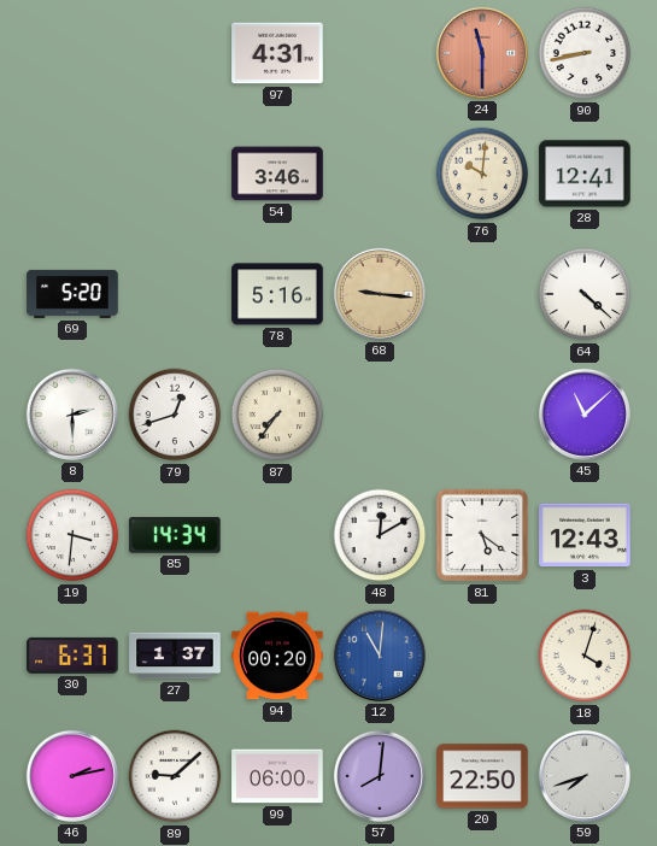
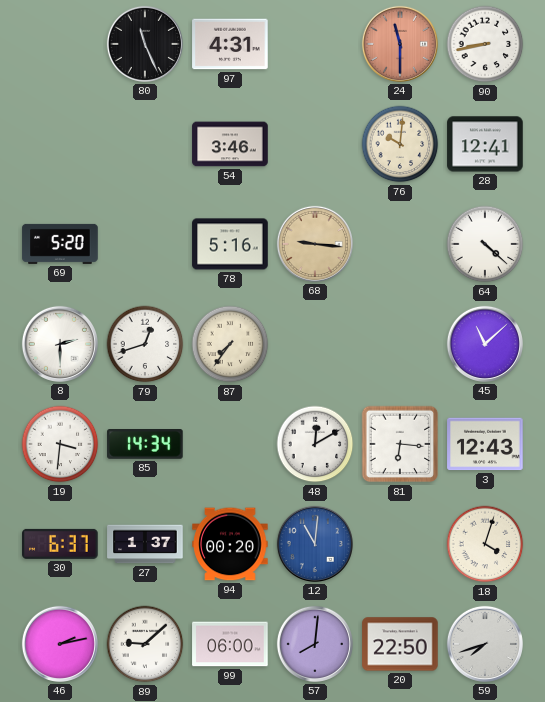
80: none -> 11:26
81: 5:21 -> 6:16
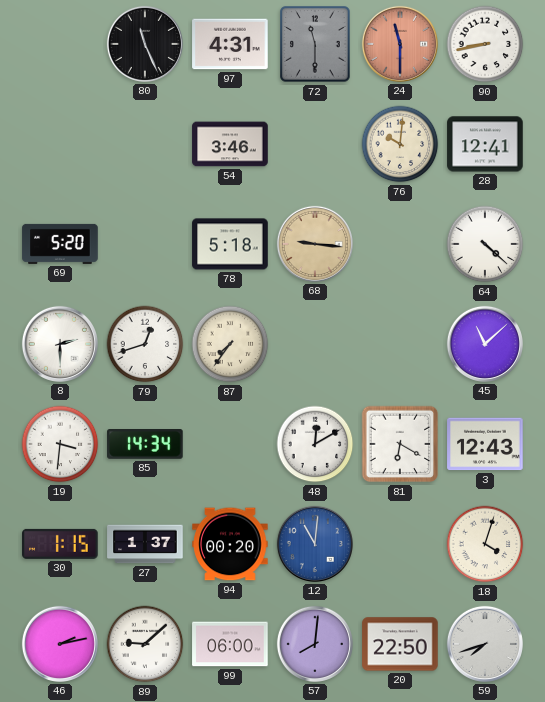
72: none -> 11:30
78: 5:16 -> 5:18
81: 6:16 -> 6:20
30: 6:37 -> 1:15
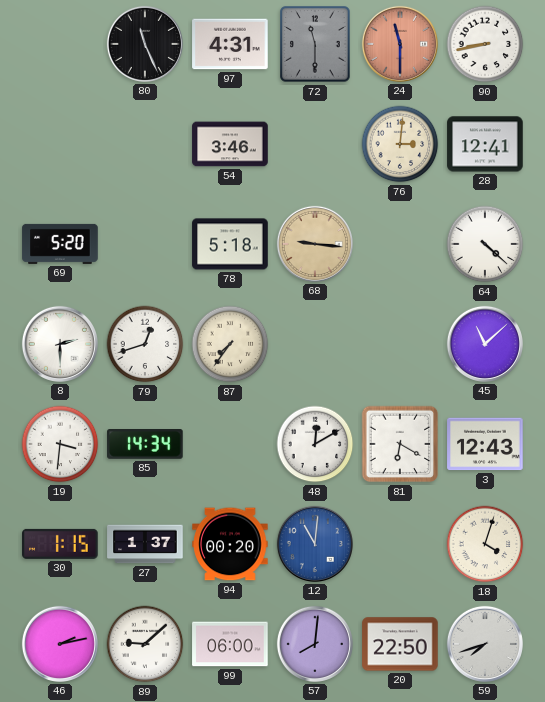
76: 10:01 -> 3:01
